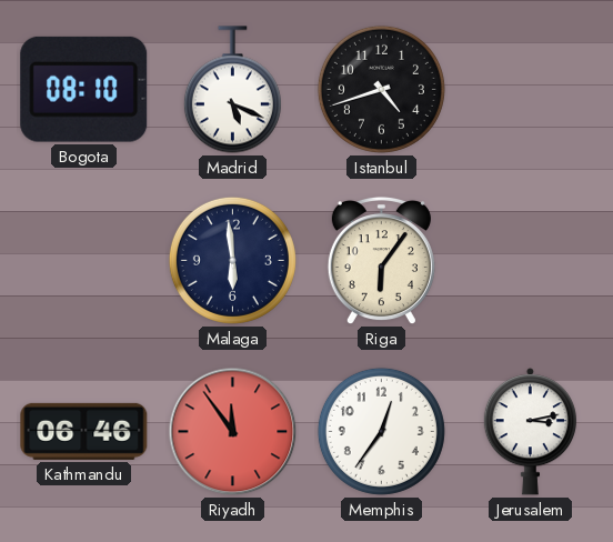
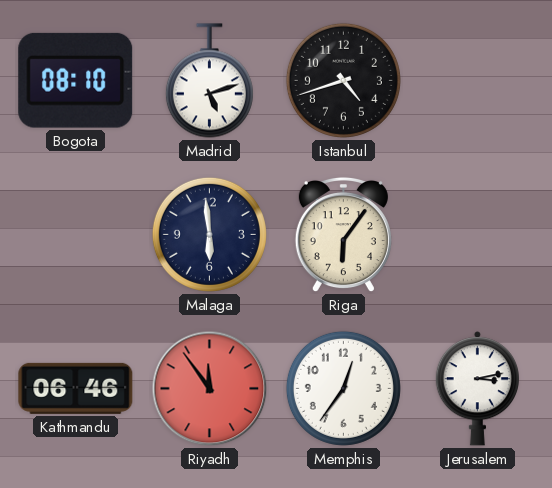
Madrid: 5:19 -> 5:12
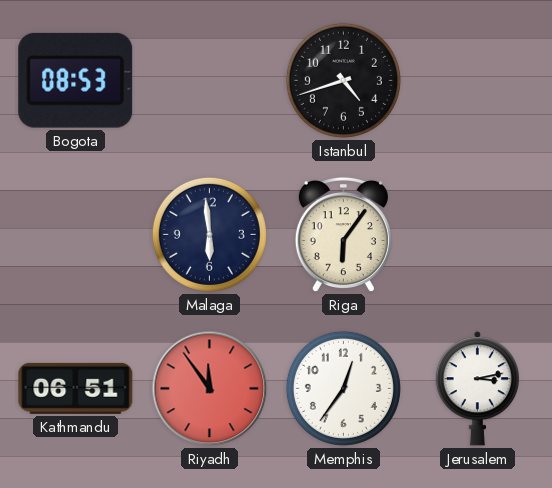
Bogota: 08:10 -> 08:53
Madrid: 5:12 -> none
Kathmandu: 06:46 -> 06:51
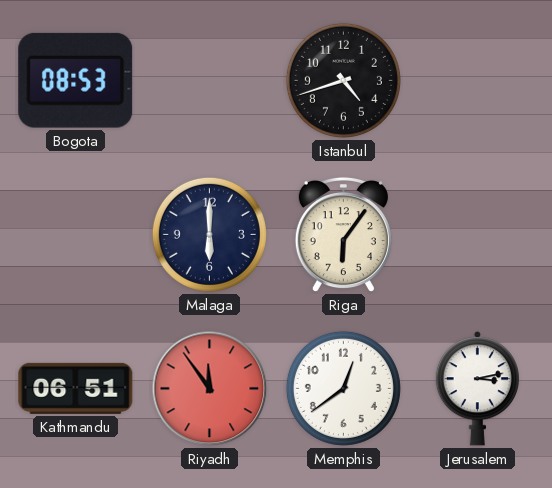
Malaga: 5:59 -> 6:00
Memphis: 12:36 -> 12:39
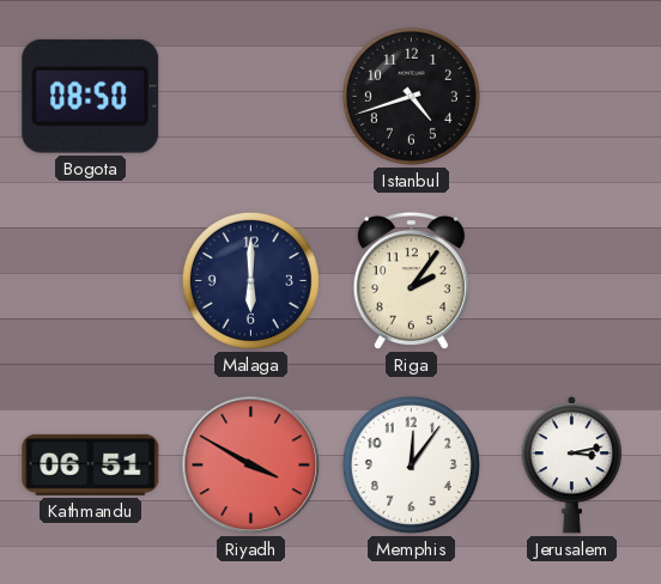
Bogota: 08:53 -> 08:50
Riga: 6:06 -> 2:06
Riyadh: 11:54 -> 3:50
Memphis: 12:39 -> 12:06
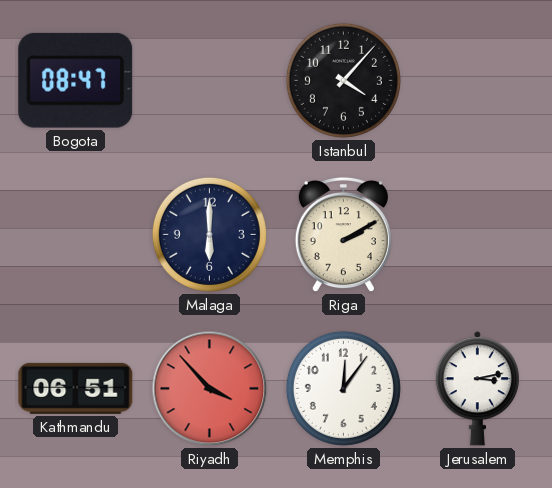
Bogota: 08:50 -> 08:47
Istanbul: 4:42 -> 4:07
Riga: 2:06 -> 2:10
Riyadh: 3:50 -> 3:53
